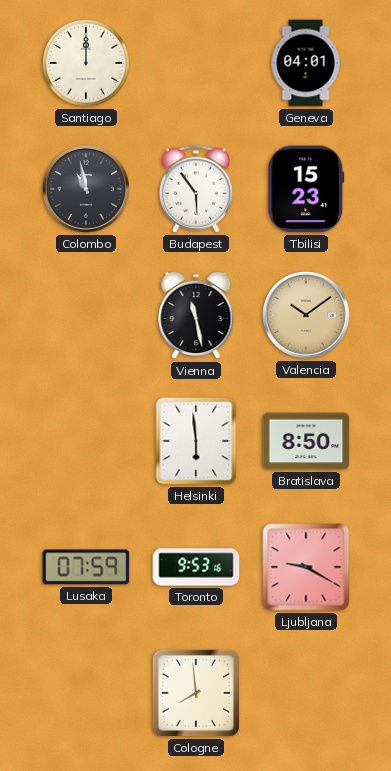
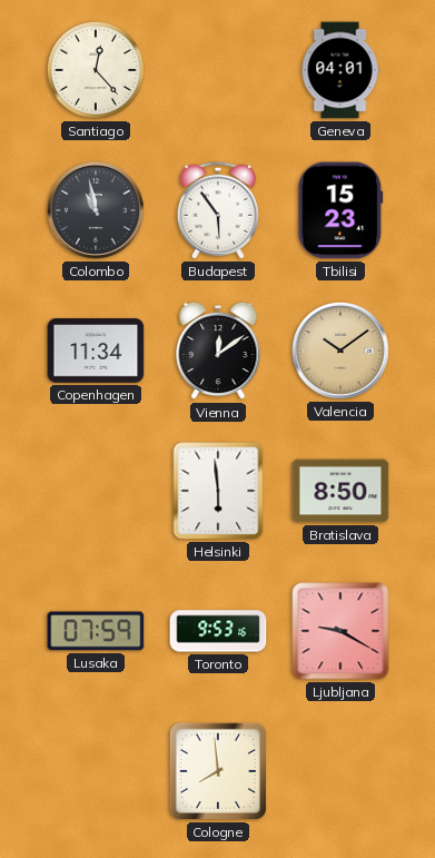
Santiago: 12:00 -> 12:23
Copenhagen: none -> 11:34
Vienna: 11:28 -> 12:09
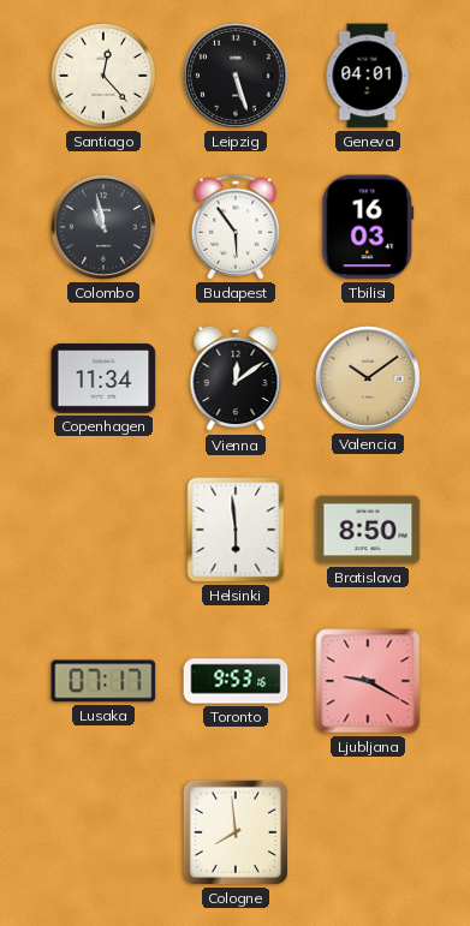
Leipzig: none -> 5:27
Tbilisi: 15:23 -> 16:03
Lusaka: 07:59 -> 07:17
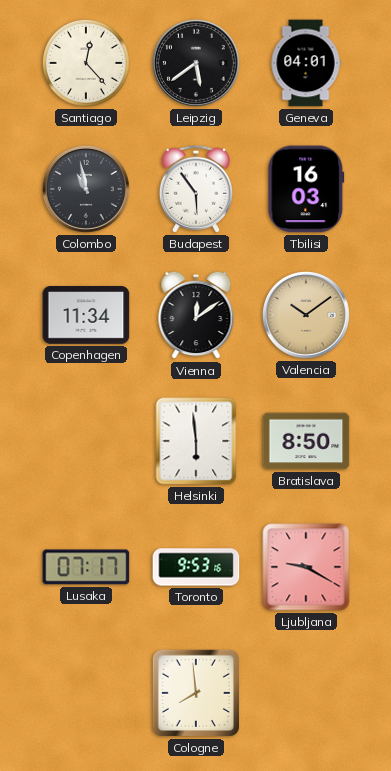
Leipzig: 5:27 -> 5:39
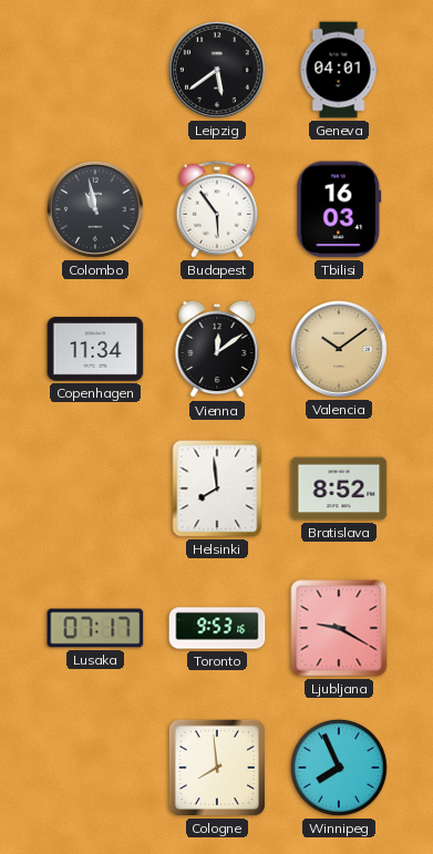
Santiago: 12:23 -> none
Helsinki: 5:59 -> 7:59
Bratislava: 8:50 -> 8:52
Winnipeg: none -> 7:56
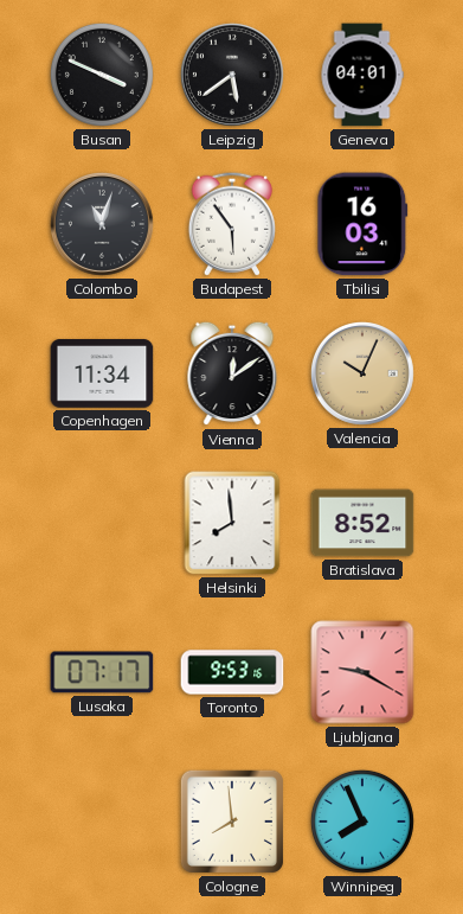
Busan: none -> 3:49
Colombo: 10:58 -> 11:03
Valencia: 10:09 -> 10:04
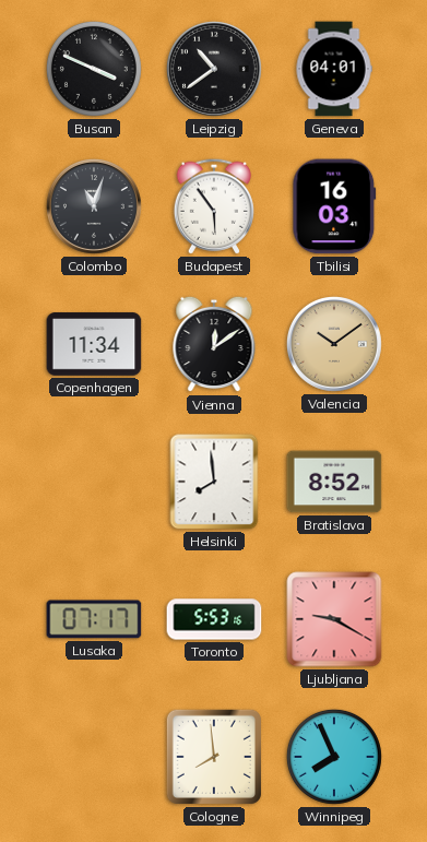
Leipzig: 5:39 -> 10:39
Valencia: 10:04 -> 10:09
Toronto: 9:53 -> 5:53
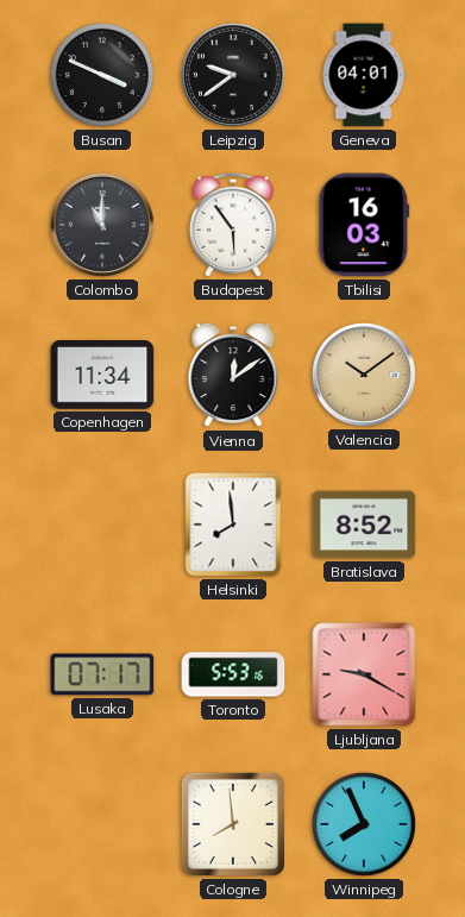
Leipzig: 10:39 -> 9:39
Colombo: 11:03 -> 11:00
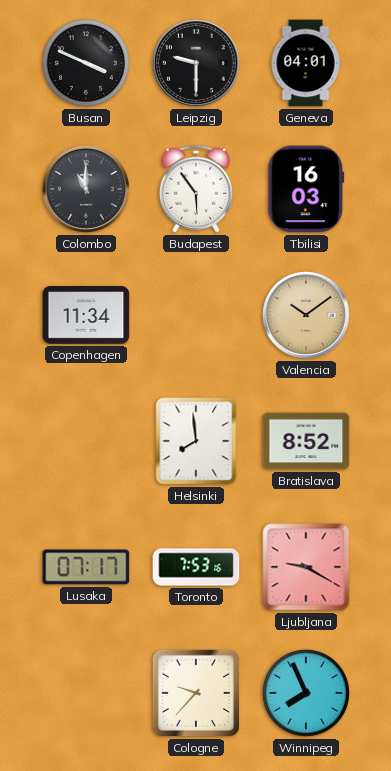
Leipzig: 9:39 -> 9:30
Vienna: 12:09 -> none
Toronto: 5:53 -> 7:53
Cologne: 7:59 -> 9:37
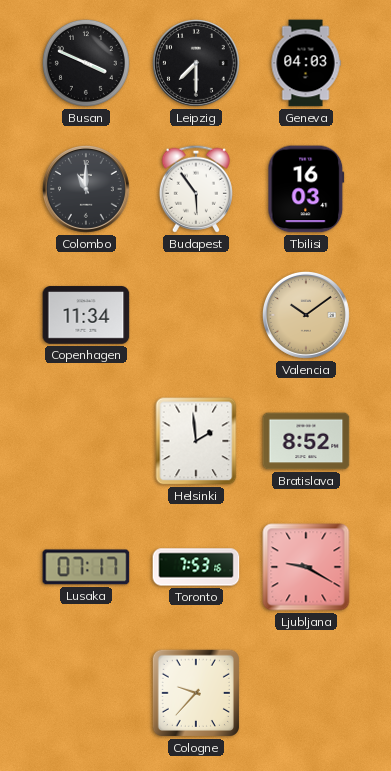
Leipzig: 9:30 -> 7:30
Geneva: 04:01 -> 04:03
Helsinki: 7:59 -> 1:59
Winnipeg: 7:56 -> none
